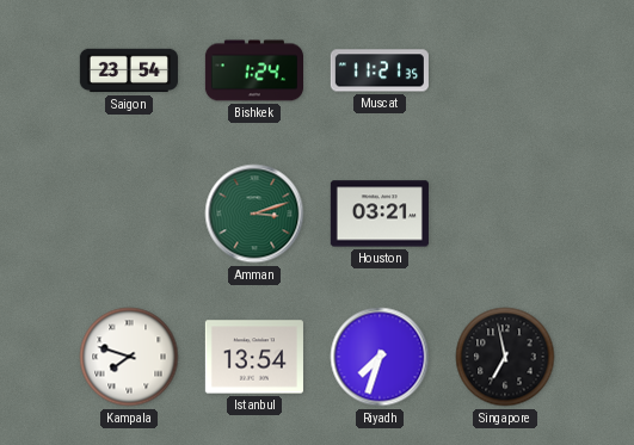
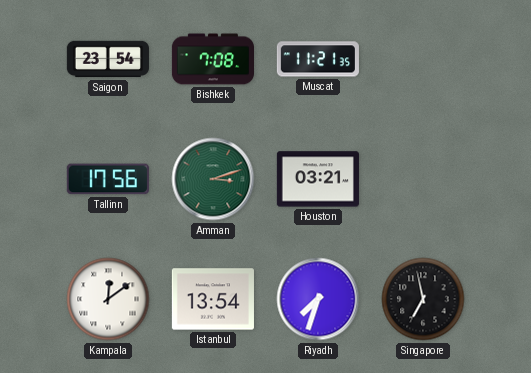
Bishkek: 1:24 -> 7:08
Tallinn: none -> 17:56
Kampala: 7:48 -> 12:09
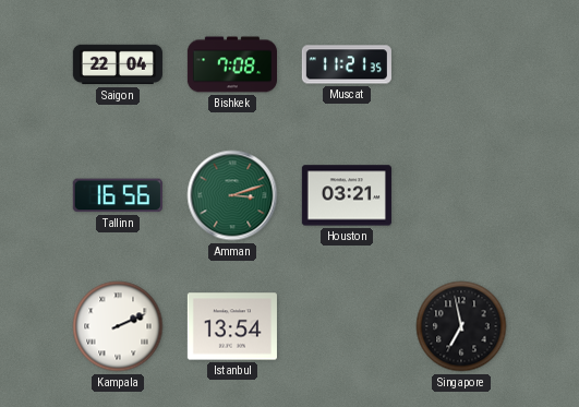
Saigon: 23:54 -> 22:04
Tallinn: 17:56 -> 16:56
Kampala: 12:09 -> 2:11
Riyadh: 7:33 -> none
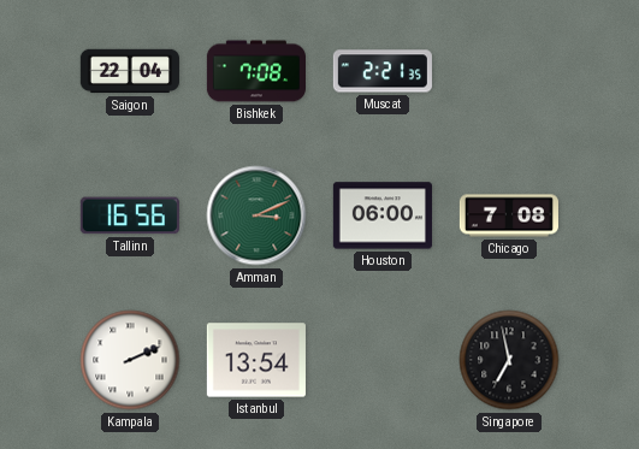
Muscat: 11:21 -> 2:21
Amman: 3:12 -> 3:11
Houston: 03:21 -> 06:00
Chicago: none -> 7:08
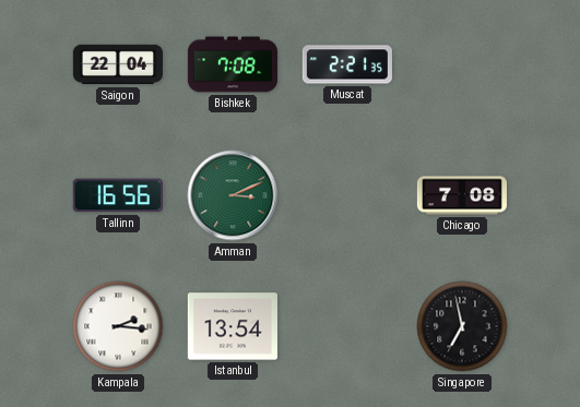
Houston: 06:00 -> none
Kampala: 2:11 -> 2:16
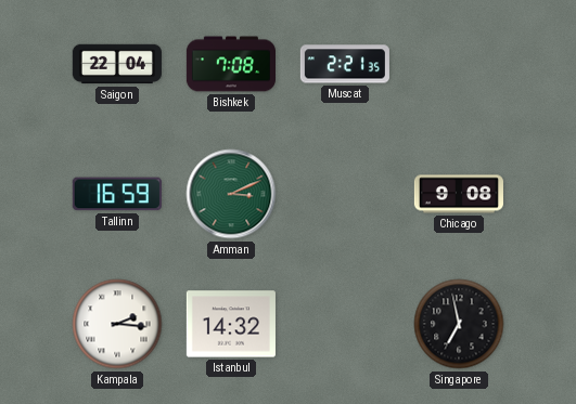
Tallinn: 16:56 -> 16:59
Chicago: 7:08 -> 9:08
Istanbul: 13:54 -> 14:32
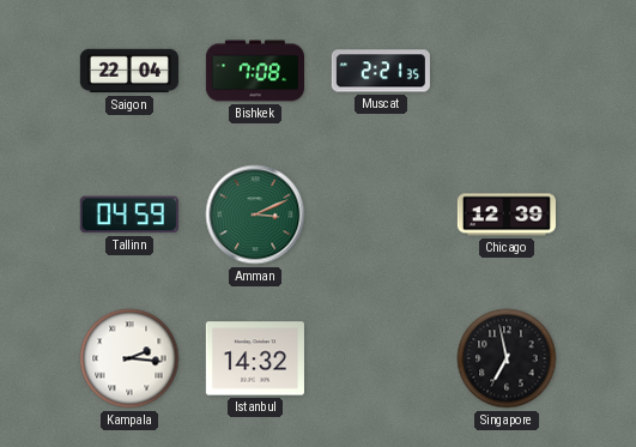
Tallinn: 16:59 -> 04:59
Chicago: 9:08 -> 12:39
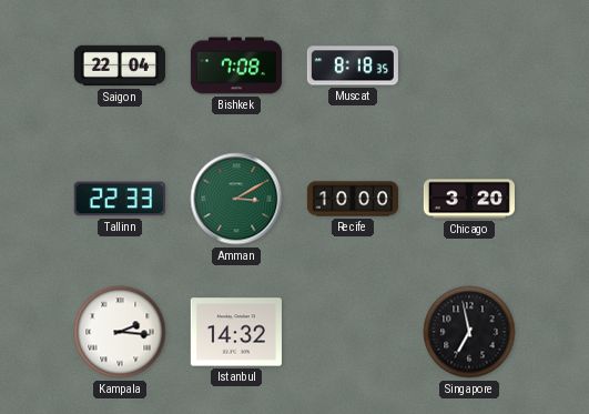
Muscat: 2:21 -> 8:18
Tallinn: 04:59 -> 22:33
Amman: 3:11 -> 3:10
Recife: none -> 10:00
Chicago: 12:39 -> 3:20
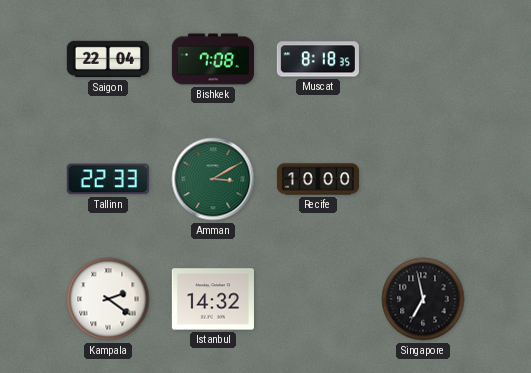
Chicago: 3:20 -> none
Kampala: 2:16 -> 2:21
